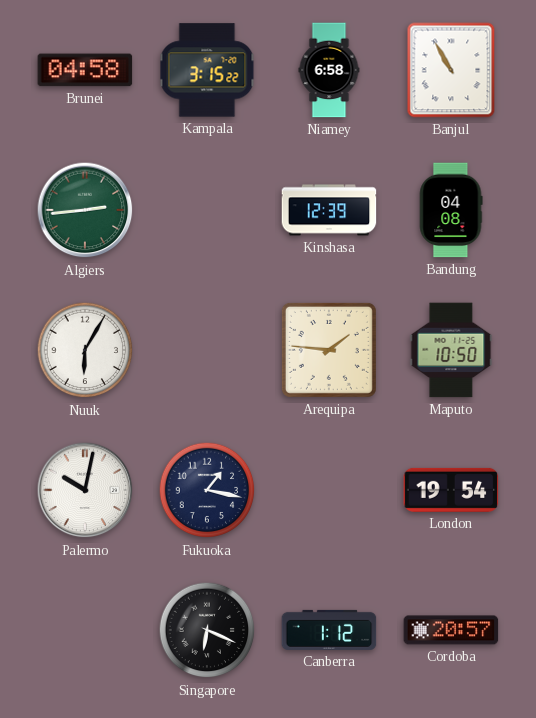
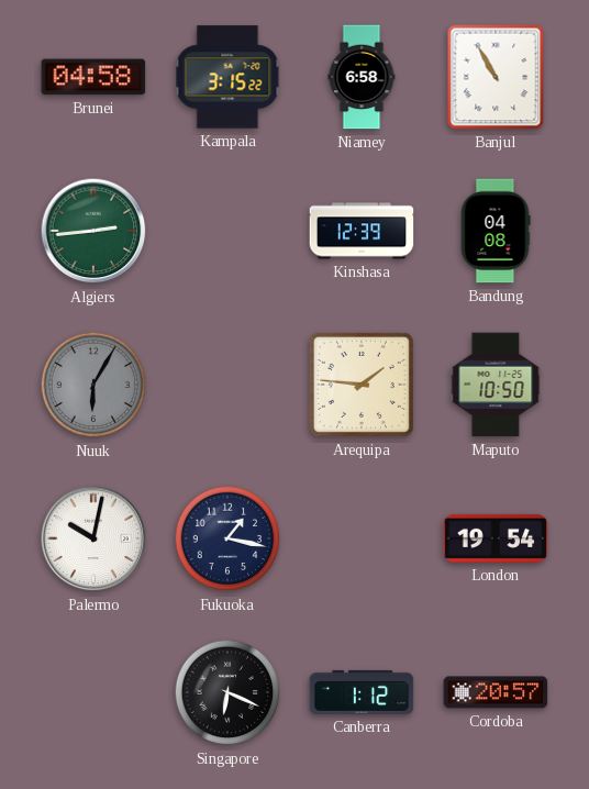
Nuuk dial: white -> grey
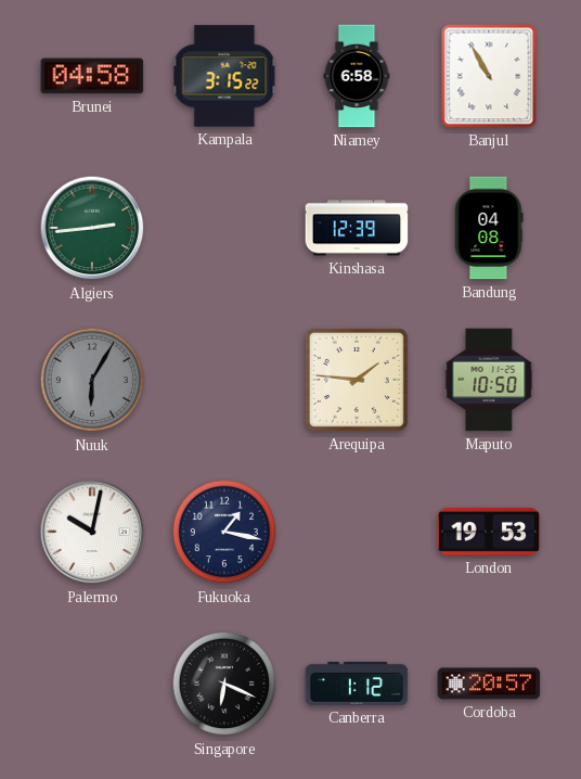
London: 19:54 -> 19:53
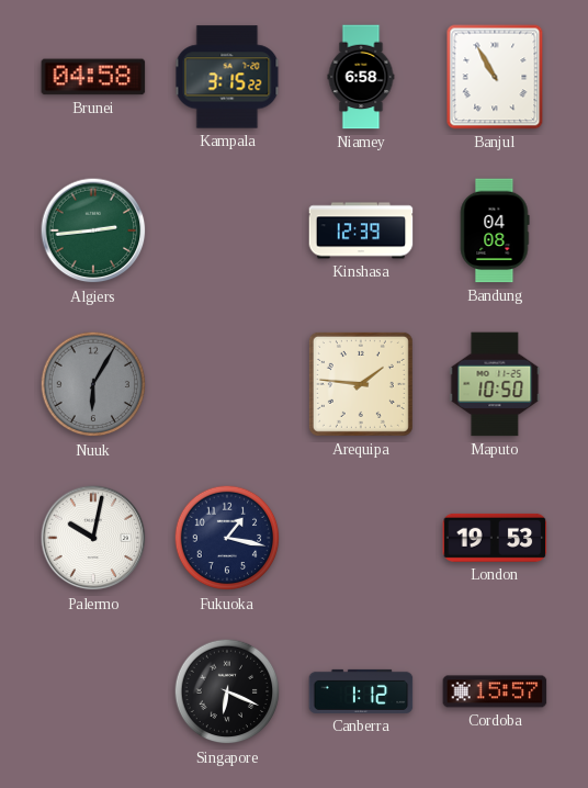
Cordoba: 20:57 -> 15:57
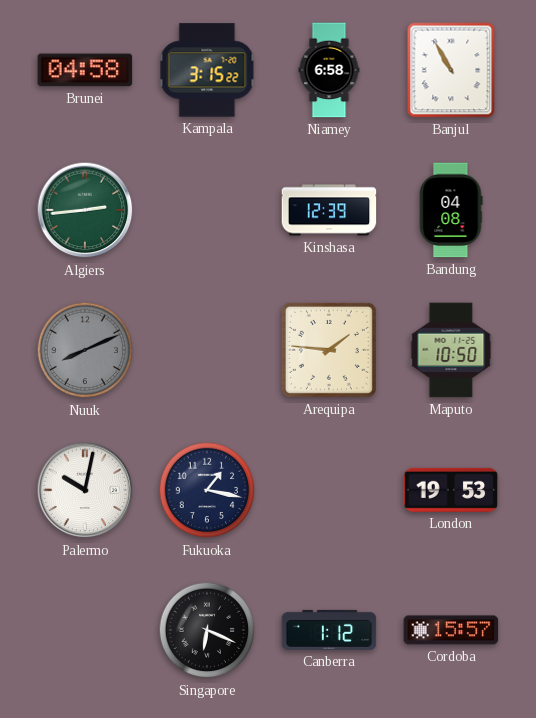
Nuuk: 6:05 -> 8:11
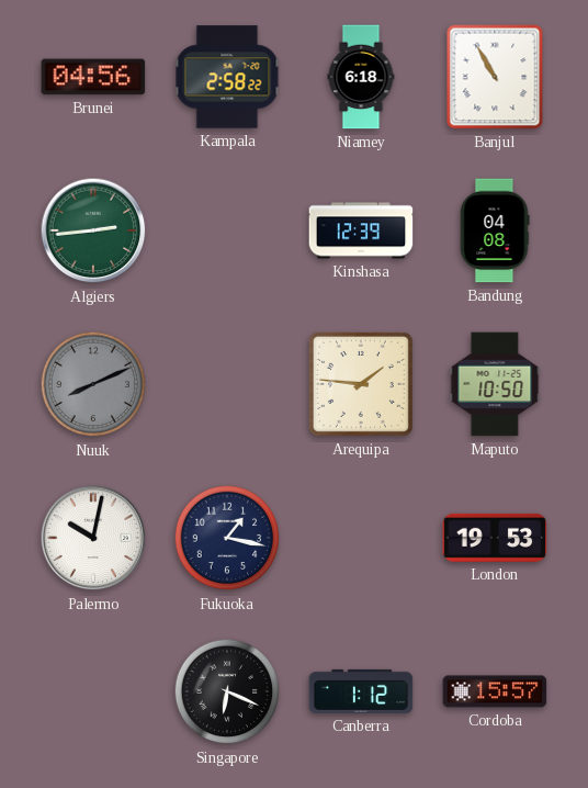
Brunei: 04:58 -> 04:56
Kampala: 3:15 -> 2:58
Niamey: 6:58 -> 6:18
